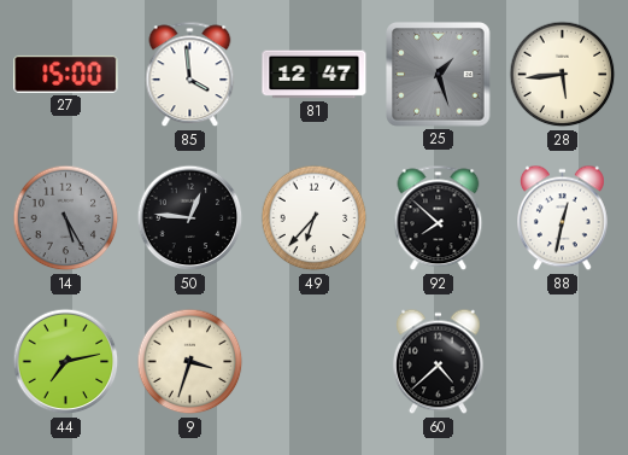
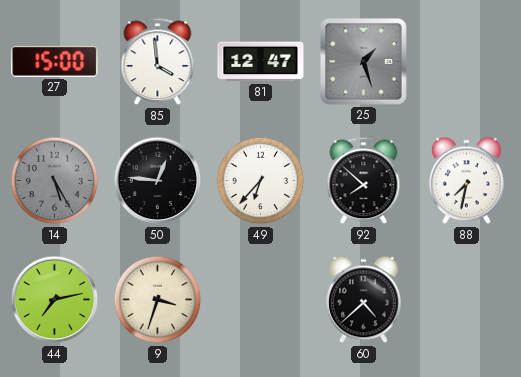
28: 5:44 -> none
88: 12:32 -> 7:32
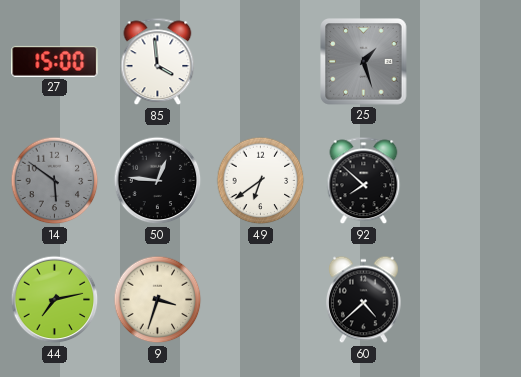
81: 12:47 -> none
14: 5:25 -> 5:51
49: 6:37 -> 6:39
88: 7:32 -> none
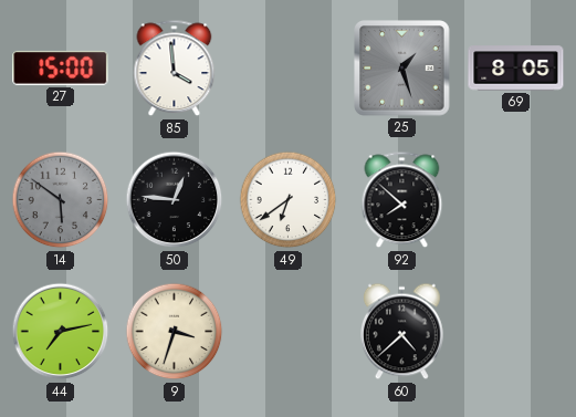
69: none -> 8:05
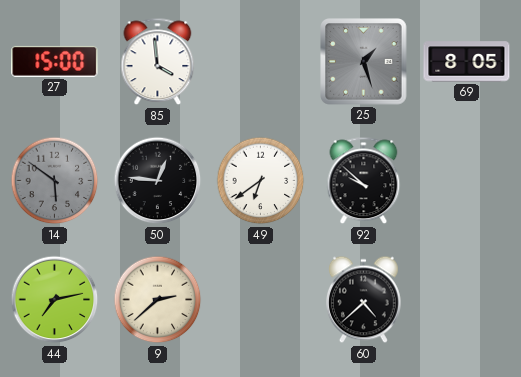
92: 7:52 -> 9:52
9: 3:33 -> 2:38
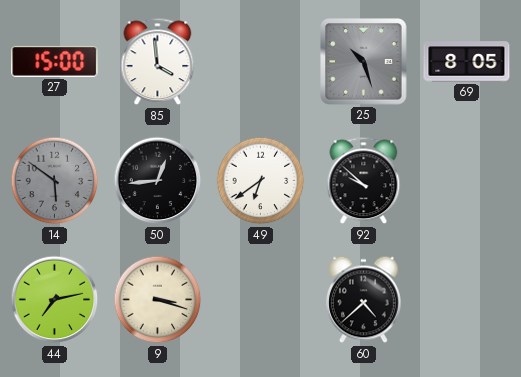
25: 1:27 -> 10:27
50: 12:46 -> 12:44
9: 2:38 -> 3:18
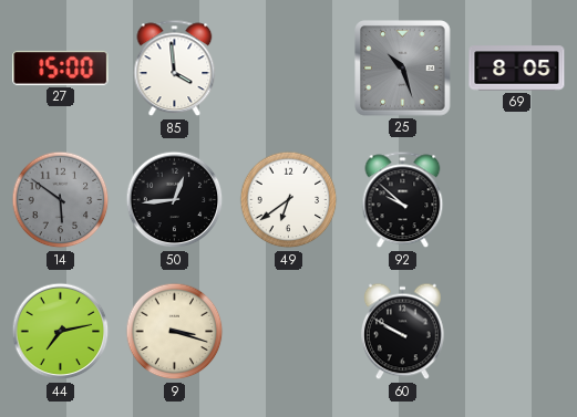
60: 4:38 -> 9:50
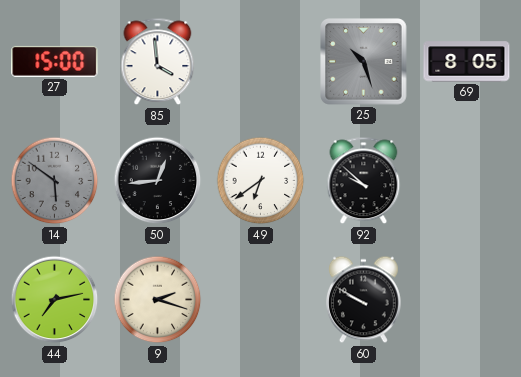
9: 3:18 -> 2:18
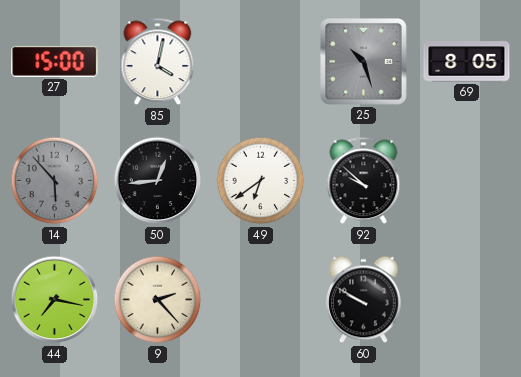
85: 3:59 -> 4:02
14: 5:51 -> 5:53
44: 7:13 -> 7:17
9: 2:18 -> 2:23
